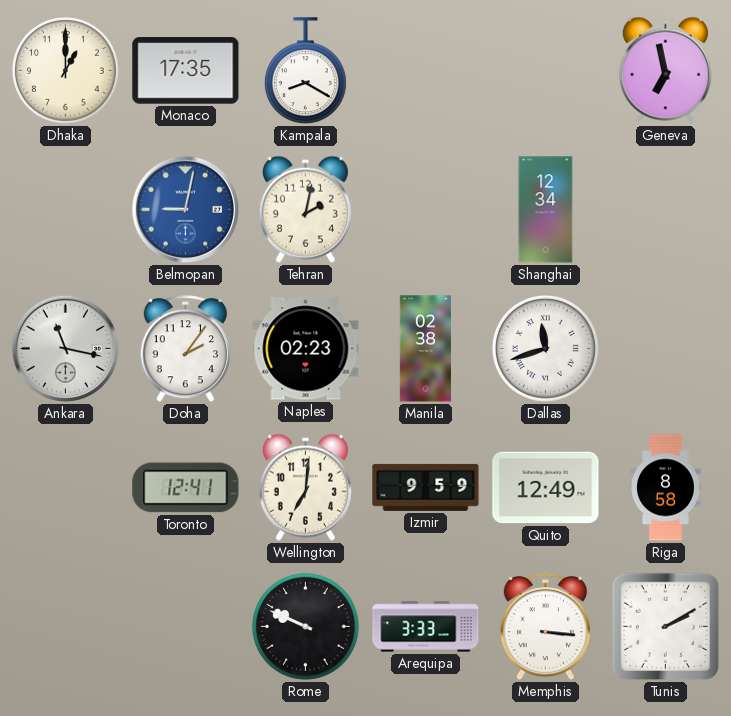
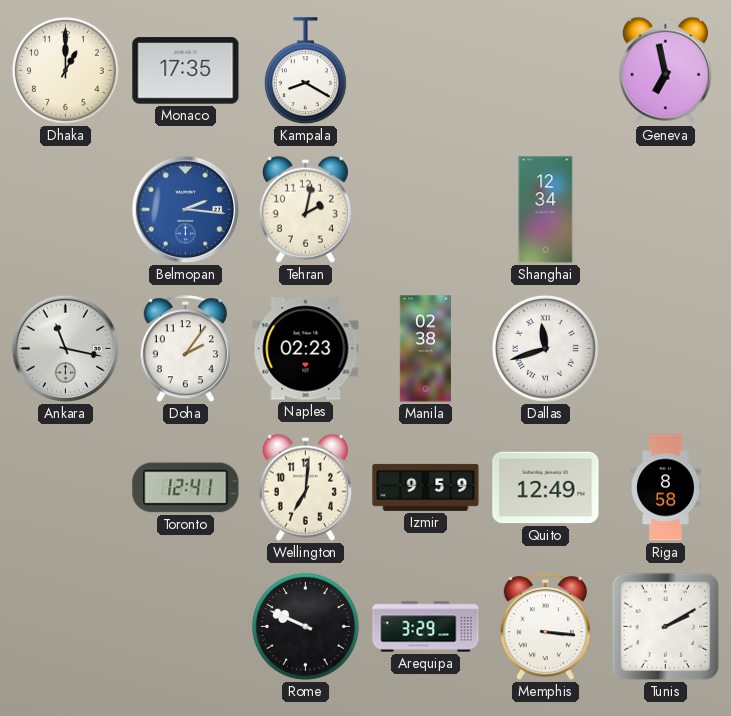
Belmopan: 9:02 -> 2:16
Arequipa: 3:33 -> 3:29
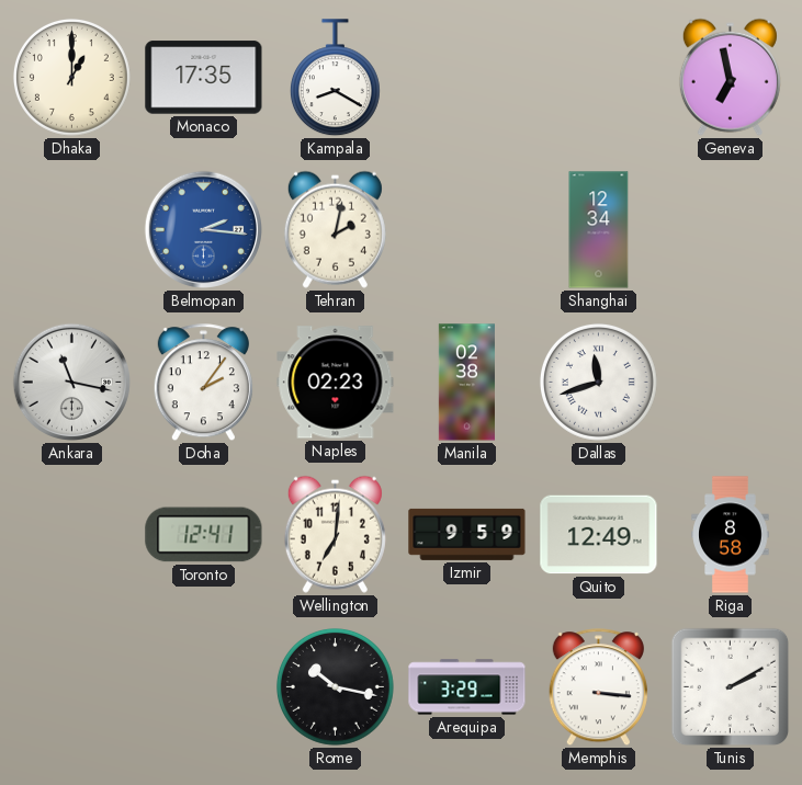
Rome: 9:49 -> 10:17
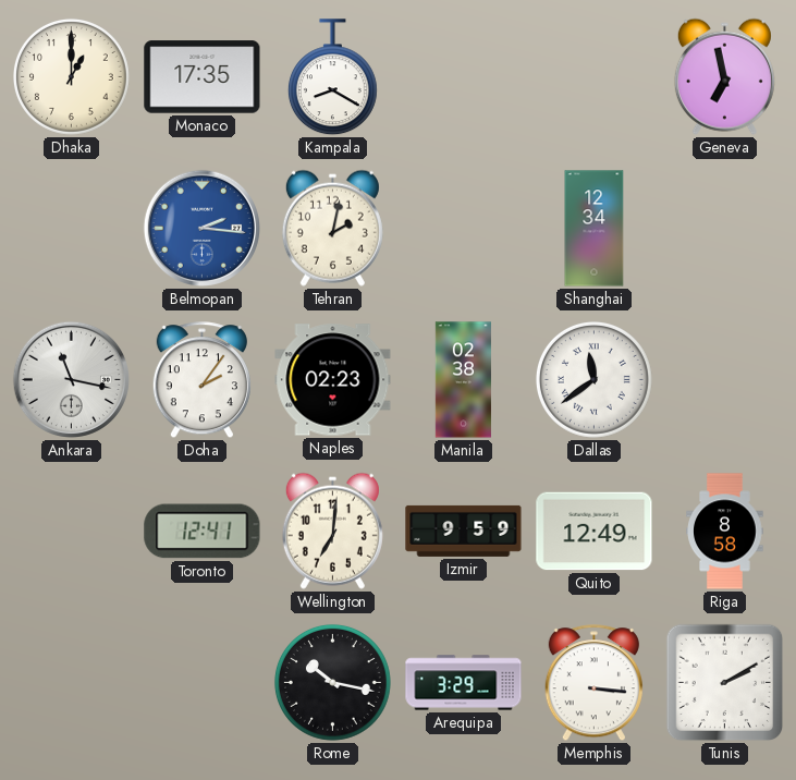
Dallas: 11:42 -> 11:39
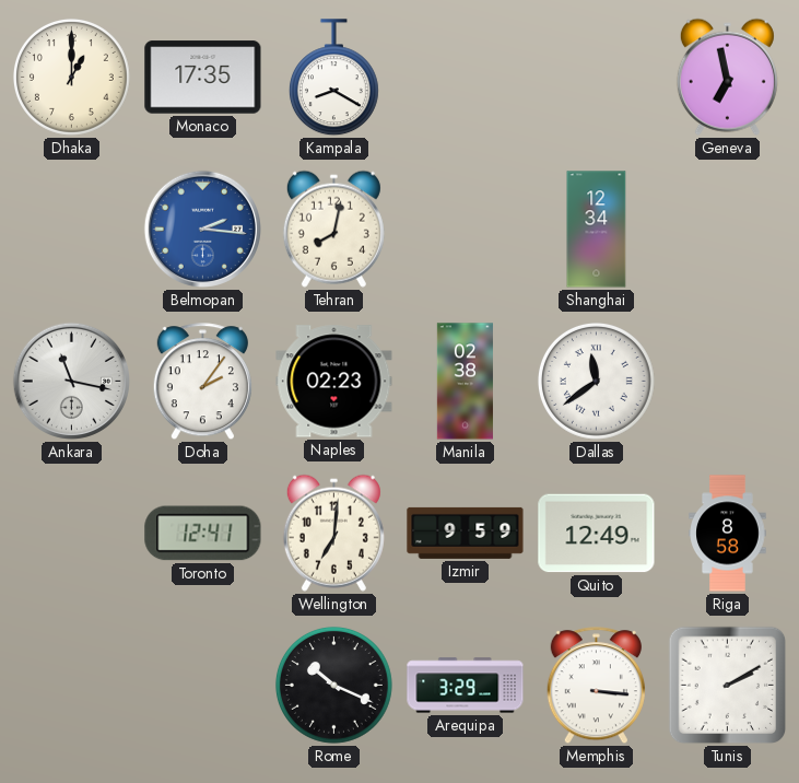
Tehran: 2:02 -> 8:02
Rome: 10:17 -> 10:19
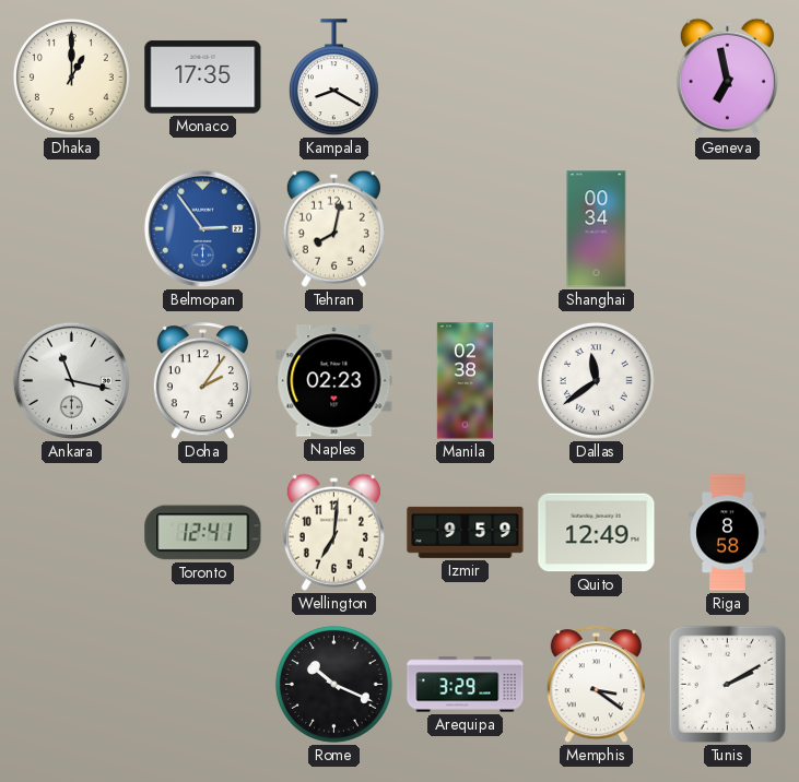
Belmopan: 2:16 -> 2:54
Shanghai: 12:34 -> 00:34
Memphis: 3:16 -> 3:21
